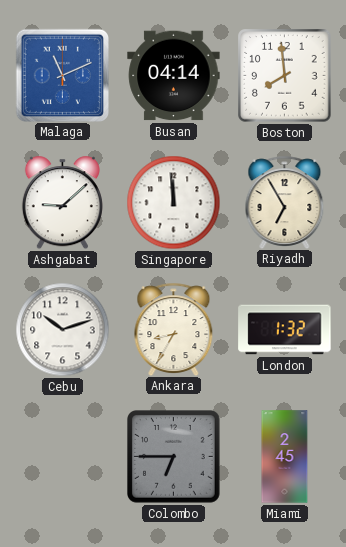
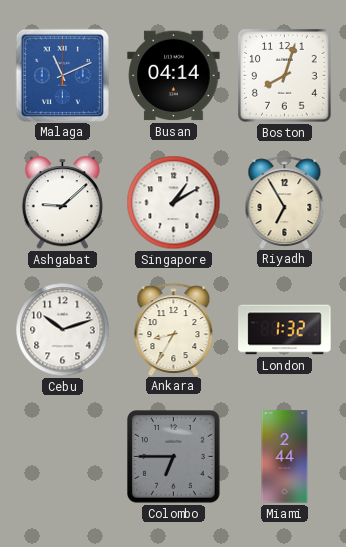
Boston: 7:59 -> 8:03
Singapore: 11:59 -> 1:10
Miami: 2:45 -> 2:44
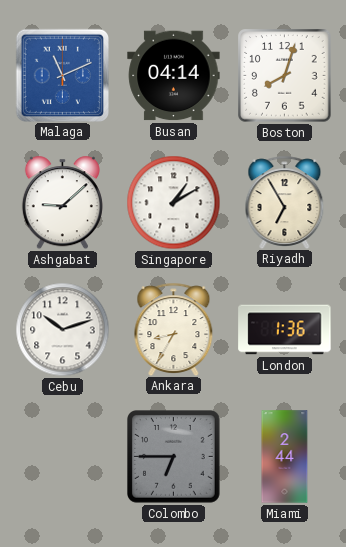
London: 1:32 -> 1:36
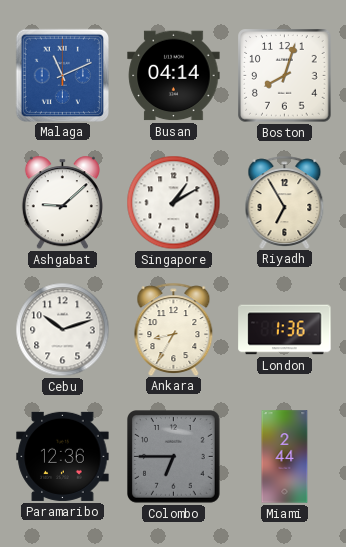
Paramaribo: none -> 12:36
